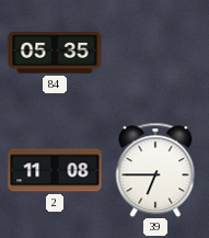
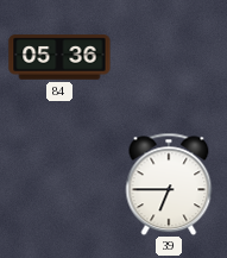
84: 05:35 -> 05:36
2: 11:08 -> none
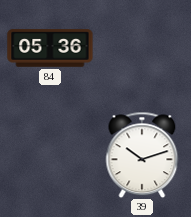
39: 6:45 -> 10:12
